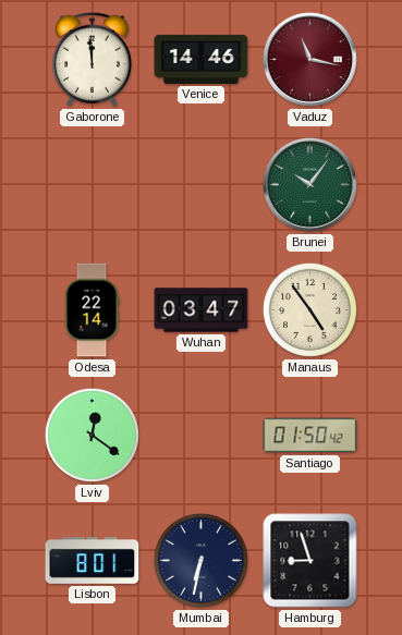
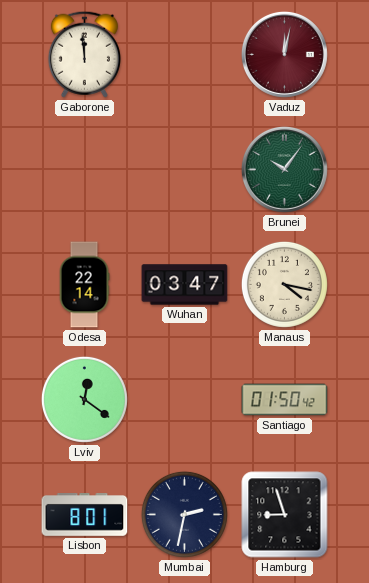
Venice: 14:46 -> none
Vaduz: 11:17 -> 12:02
Manaus: 4:54 -> 4:17
Mumbai: 6:32 -> 2:32
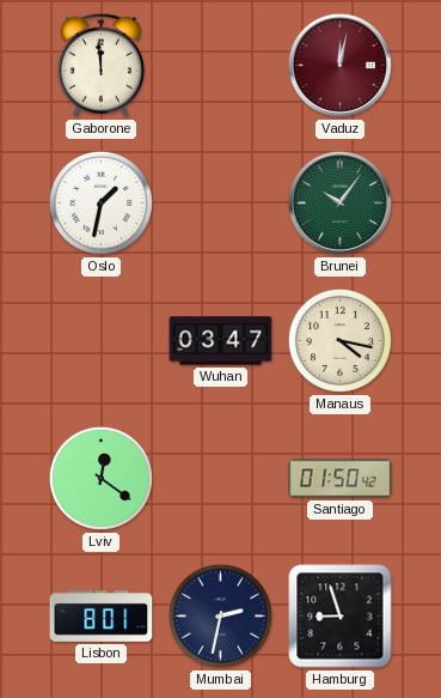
Oslo: none -> 1:32
Odesa: 22:14 -> none
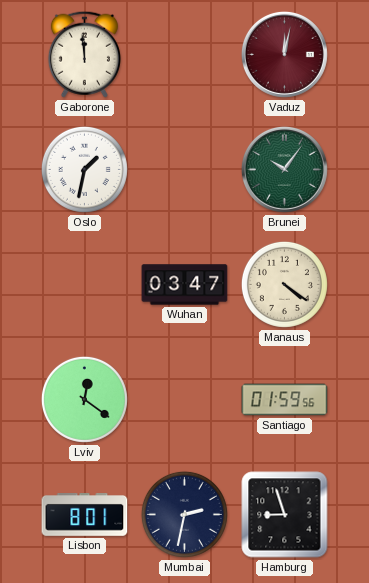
Manaus: 4:17 -> 4:21
Santiago: 01:50 -> 01:59
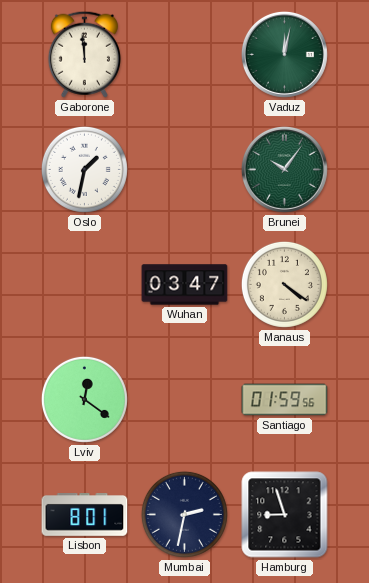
Vaduz dial: burgundy -> green
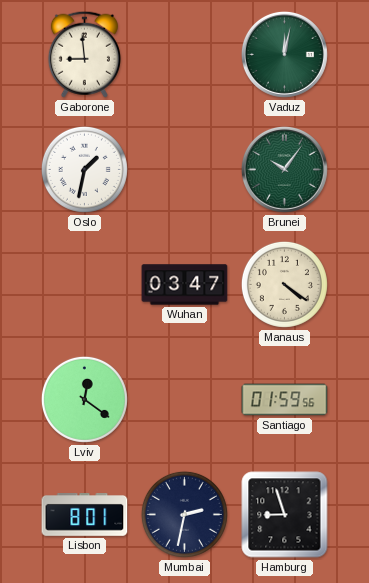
Gaborone: 11:59 -> 8:59
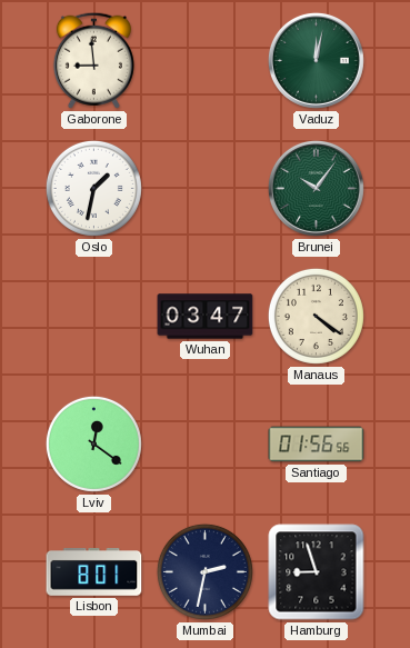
Santiago: 01:59 -> 01:56
